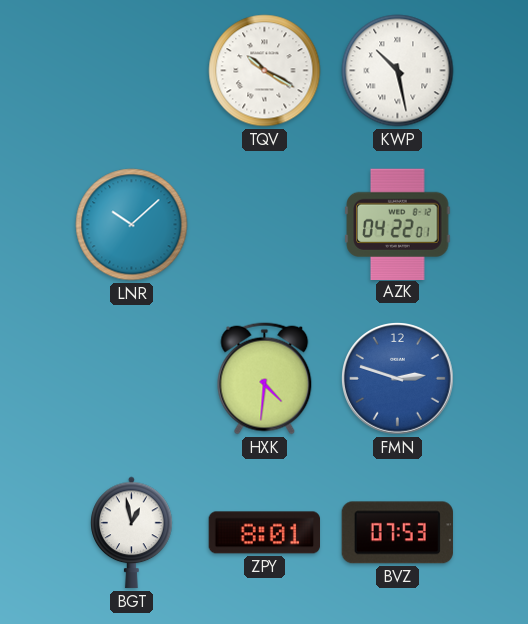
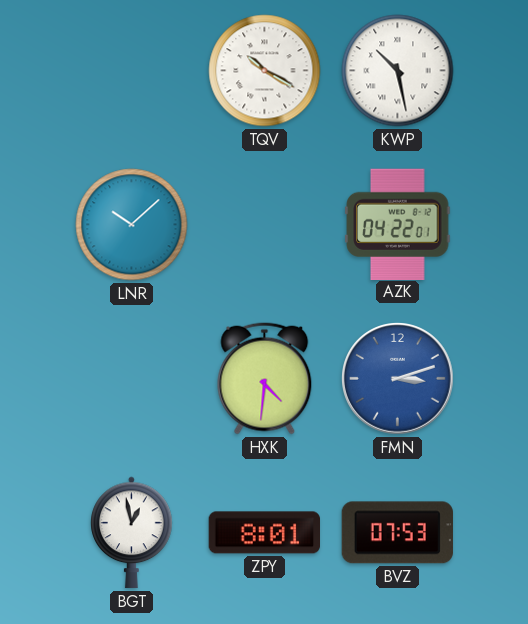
FMN: 2:48 -> 3:12
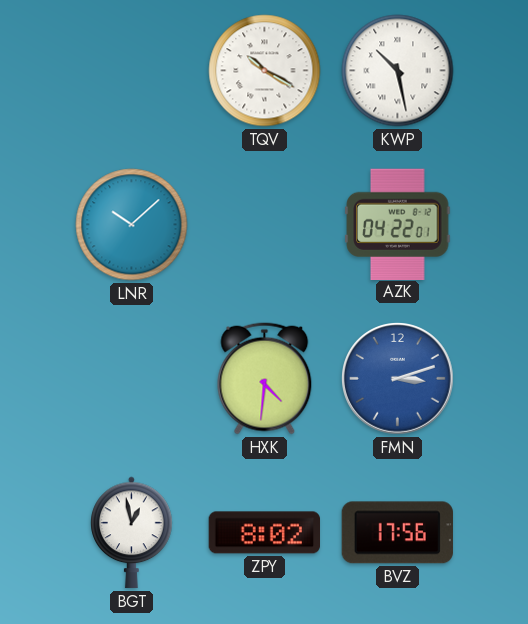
ZPY: 8:01 -> 8:02
BVZ: 07:53 -> 17:56
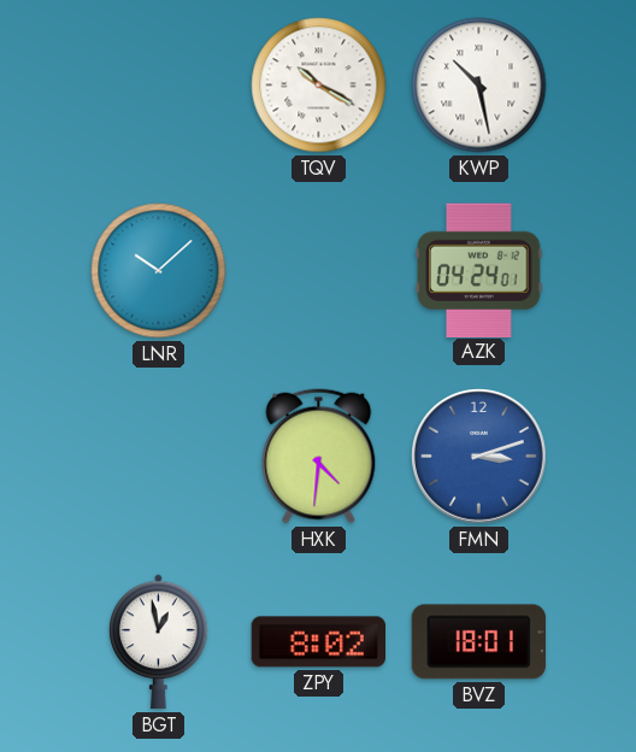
AZK: 04:22 -> 04:24
BVZ: 17:56 -> 18:01
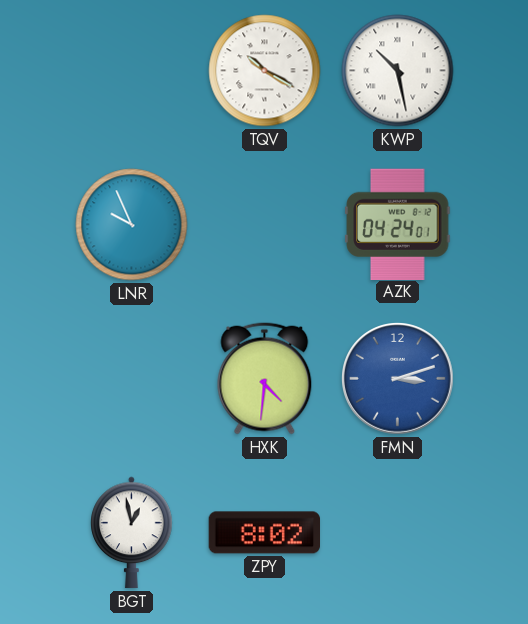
LNR: 10:08 -> 9:56
BVZ: 18:01 -> none
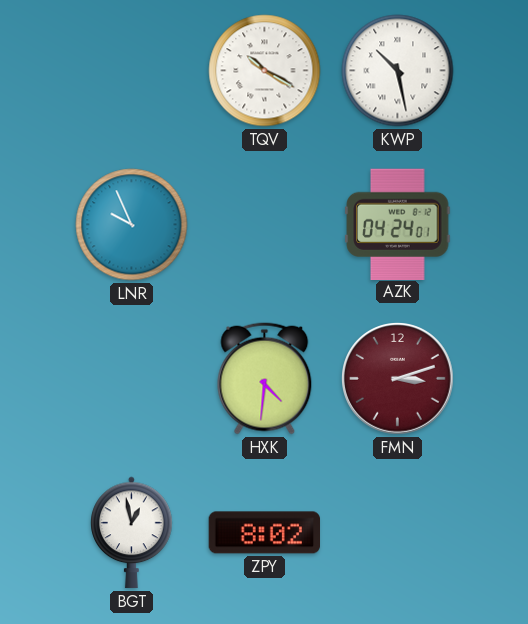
FMN dial: blue -> burgundy
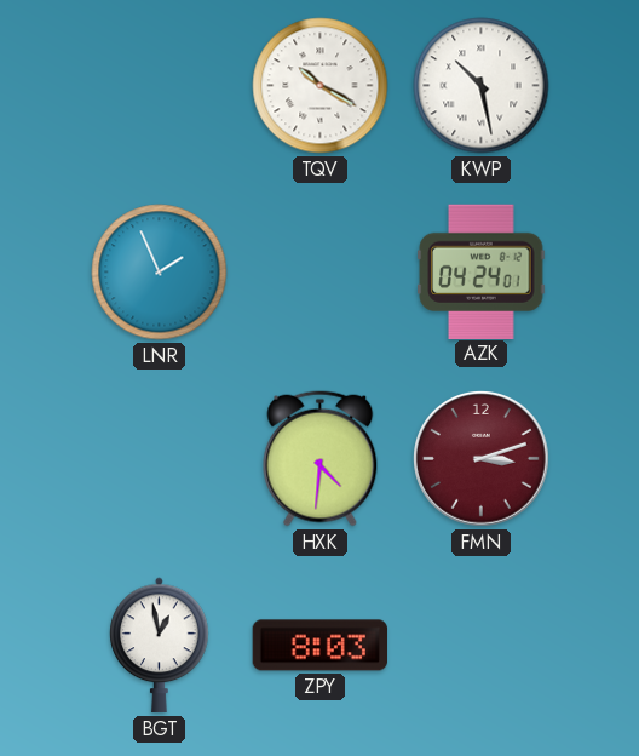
LNR: 9:56 -> 1:56
ZPY: 8:02 -> 8:03
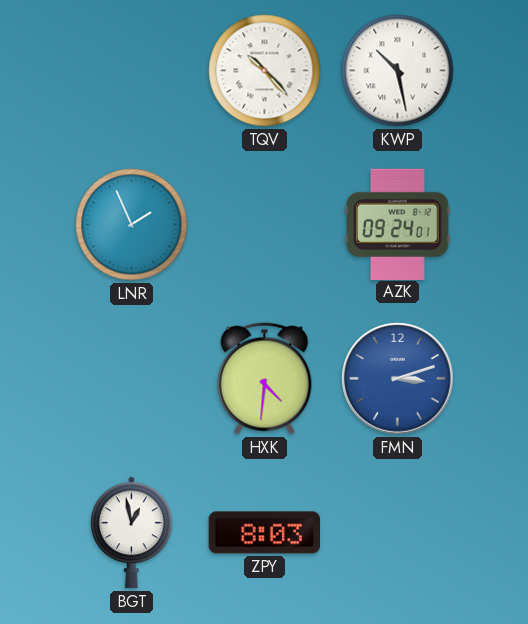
TQV: 10:20 -> 10:23
AZK: 04:24 -> 09:24
FMN dial: burgundy -> blue
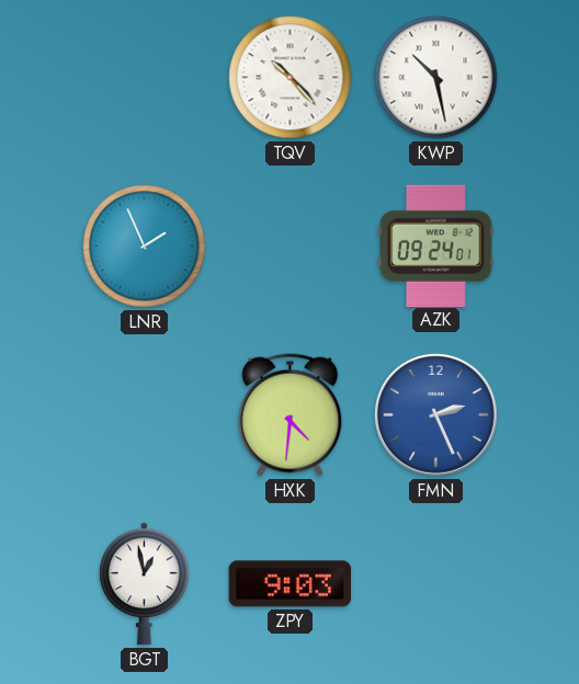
FMN: 3:12 -> 2:26
ZPY: 8:03 -> 9:03
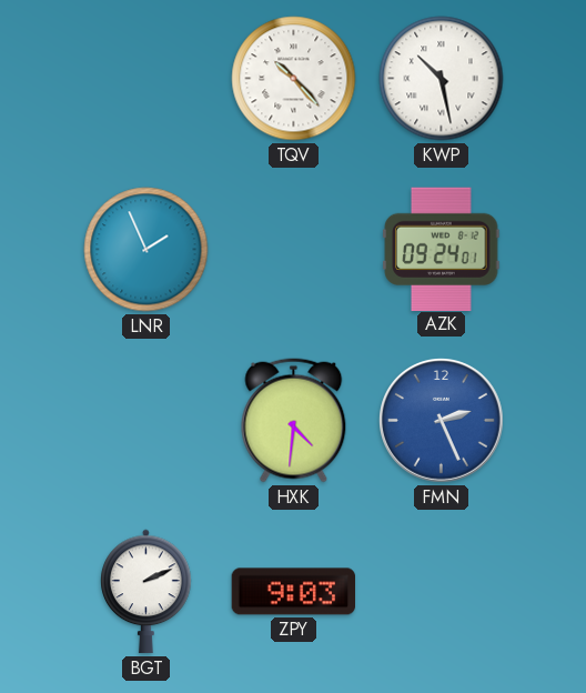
BGT: 12:58 -> 2:11
